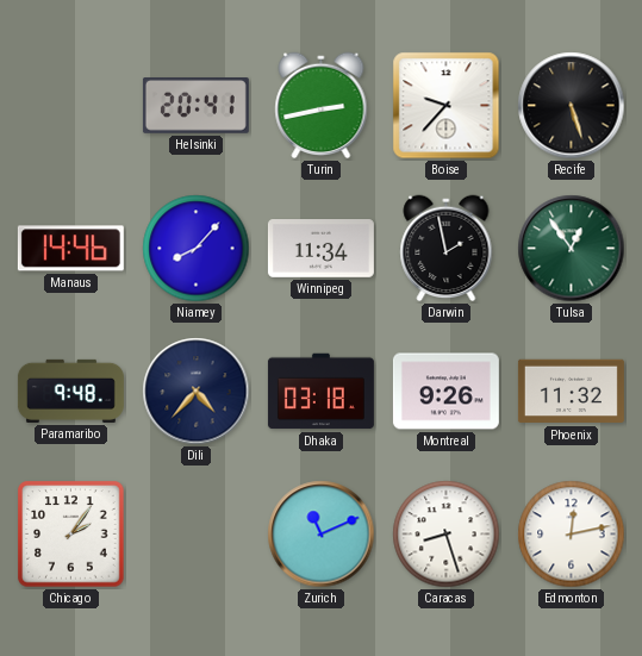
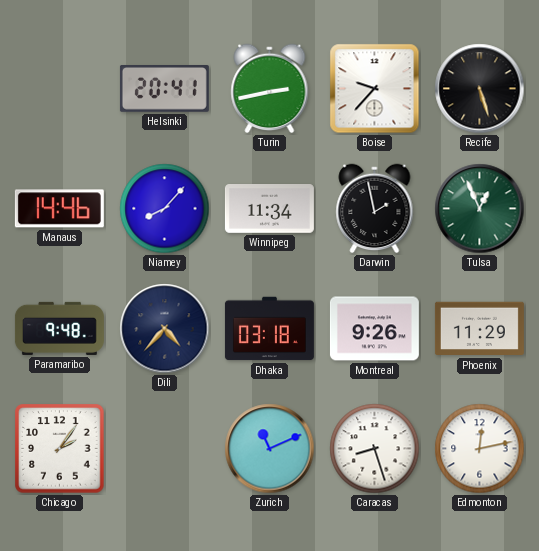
Tulsa: 12:54 -> 12:56
Phoenix: 11:32 -> 11:29
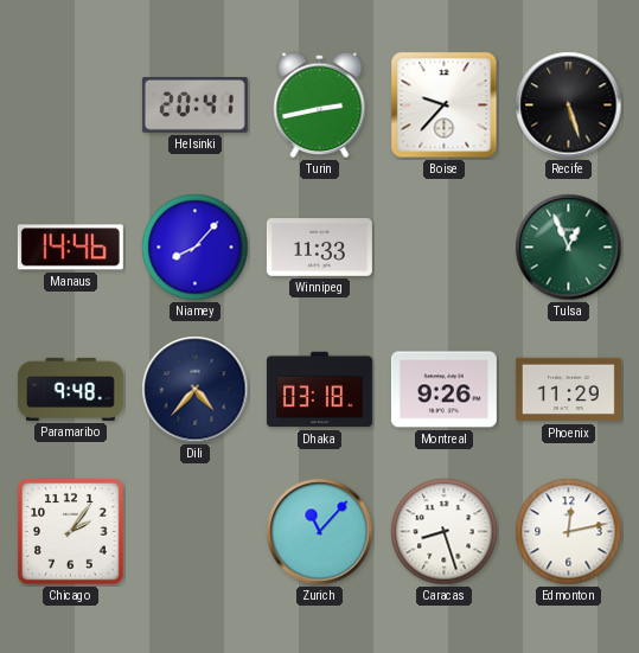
Winnipeg: 11:34 -> 11:33
Darwin: 1:58 -> none
Zurich: 11:11 -> 11:07
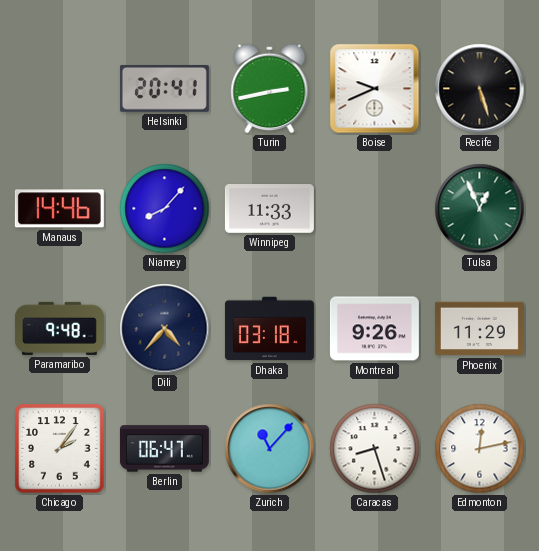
Boise: 9:37 -> 9:41
Berlin: none -> 06:47
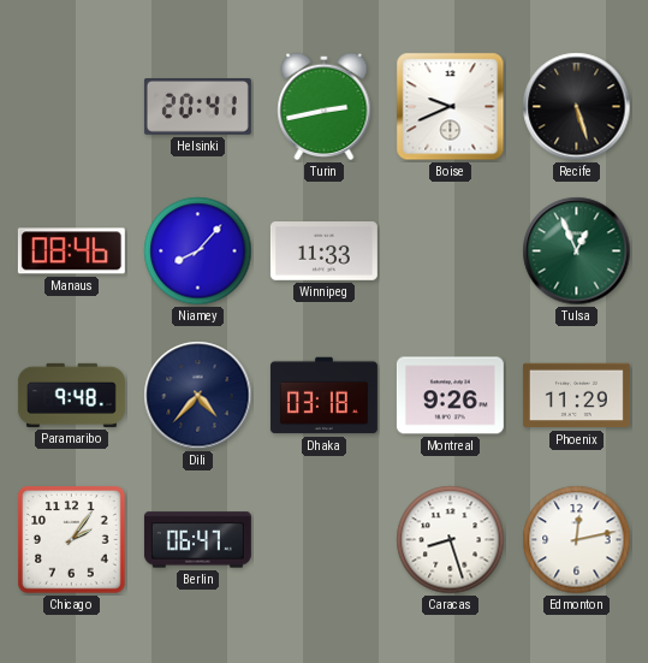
Manaus: 14:46 -> 08:46
Zurich: 11:07 -> none
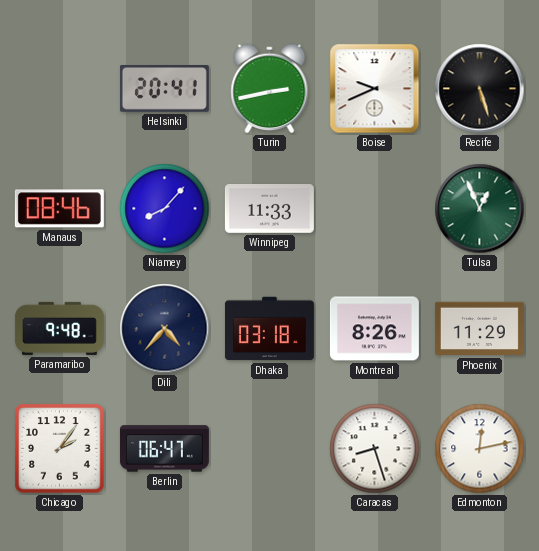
Montreal: 9:26 -> 8:26
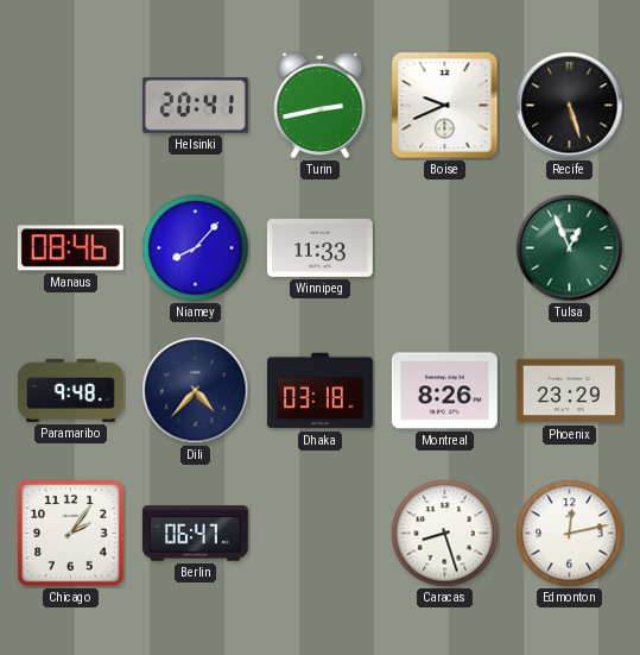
Phoenix: 11:29 -> 23:29
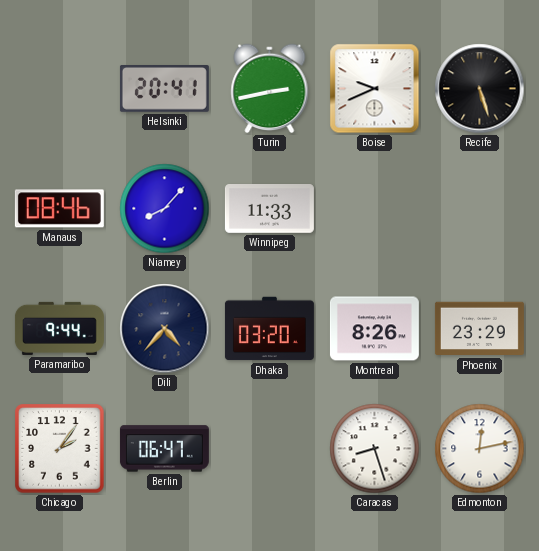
Tulsa: 12:56 -> none
Paramaribo: 9:48 -> 9:44
Dhaka: 03:18 -> 03:20
